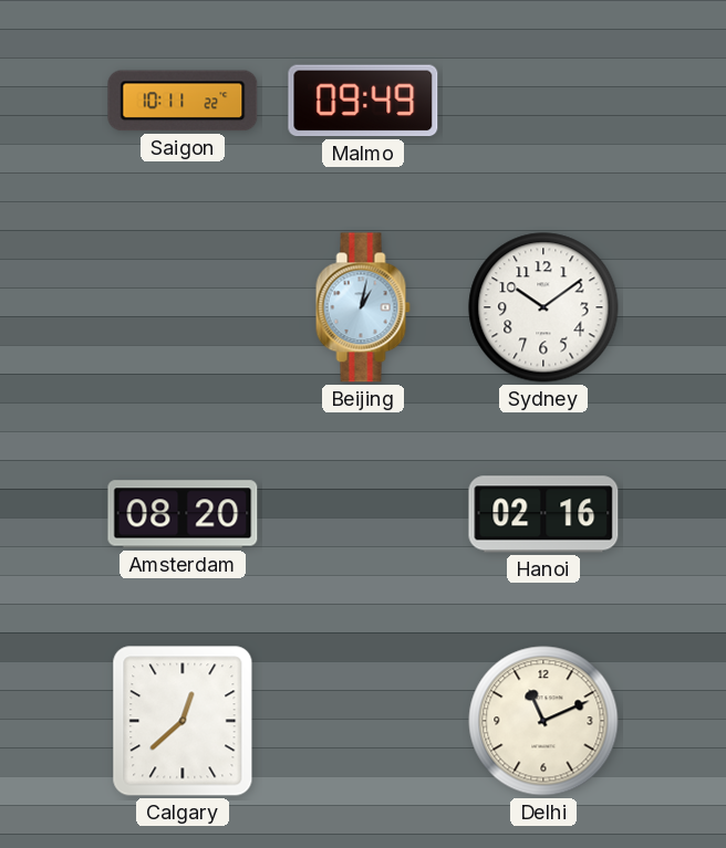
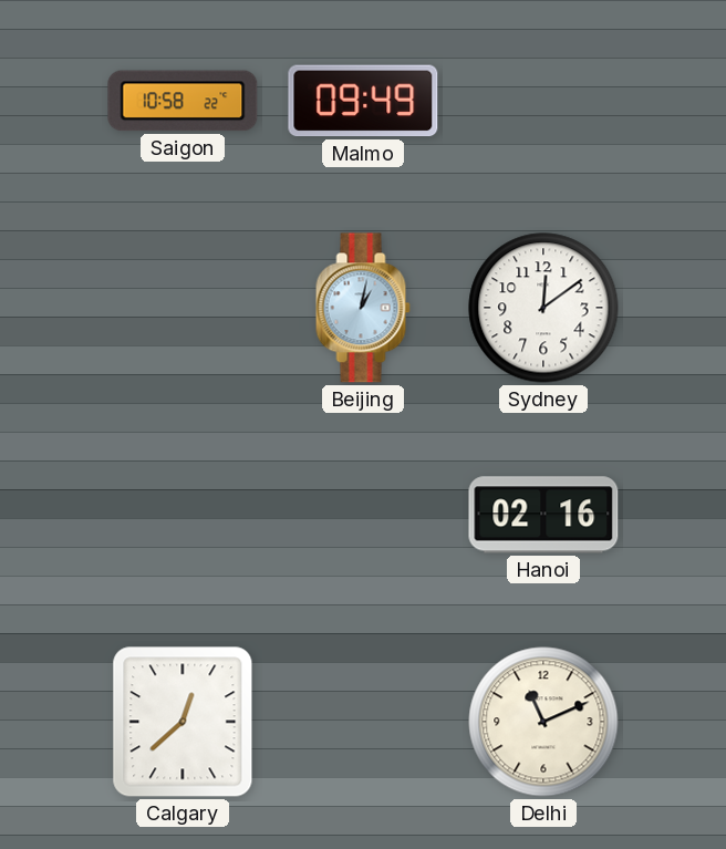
Saigon: 10:11 -> 10:58
Sydney: 10:09 -> 12:09
Amsterdam: 08:20 -> none
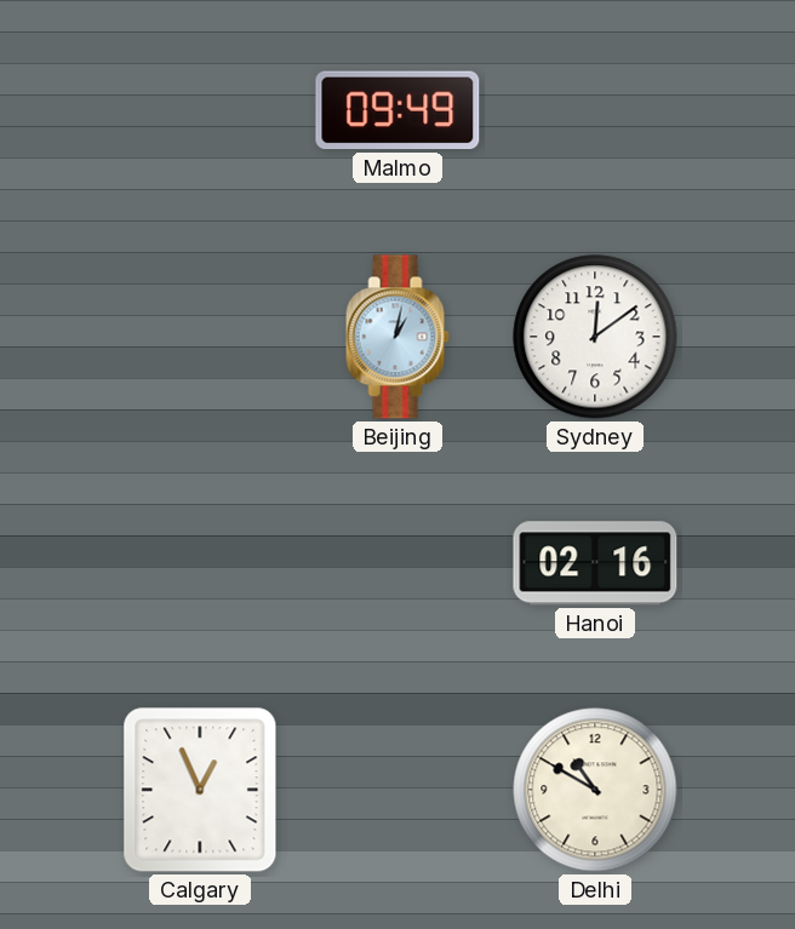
Saigon: 10:58 -> none
Calgary: 12:38 -> 12:56
Delhi: 11:11 -> 10:50
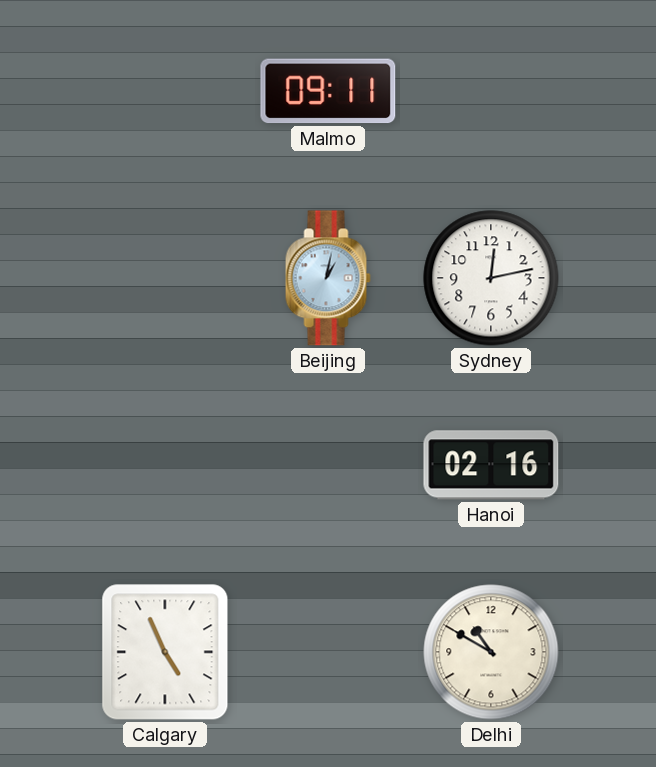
Malmo: 09:49 -> 09:11
Sydney: 12:09 -> 12:13
Calgary: 12:56 -> 4:56
